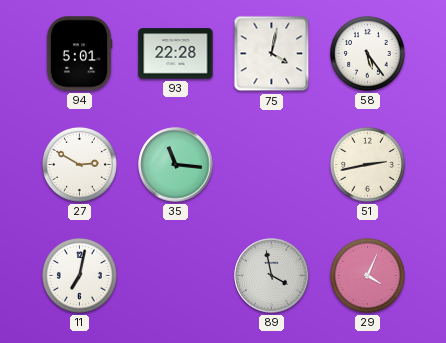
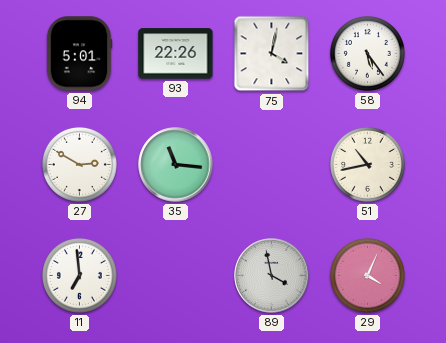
93: 22:28 -> 22:26
51: 2:43 -> 10:43
11: 7:02 -> 6:59
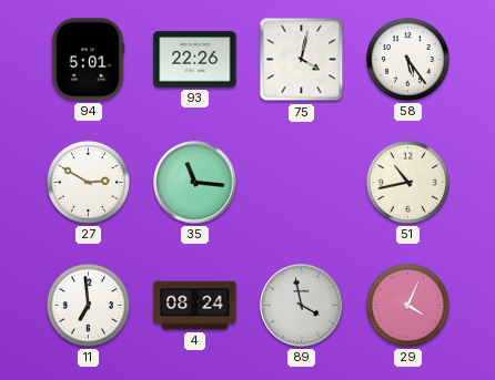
4: none -> 08:24
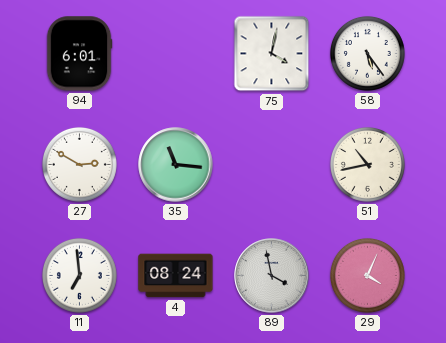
94: 5:01 -> 6:01
93: 22:26 -> none
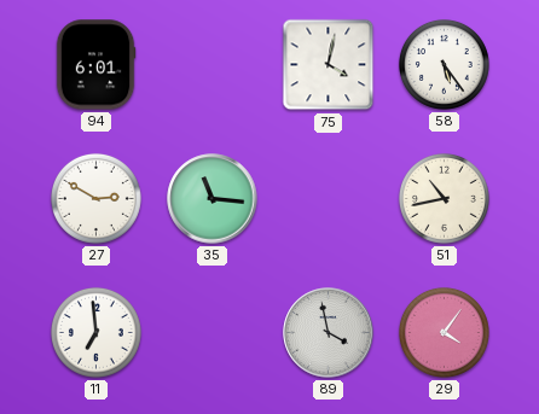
4: 08:24 -> none
29: 4:04 -> 4:06
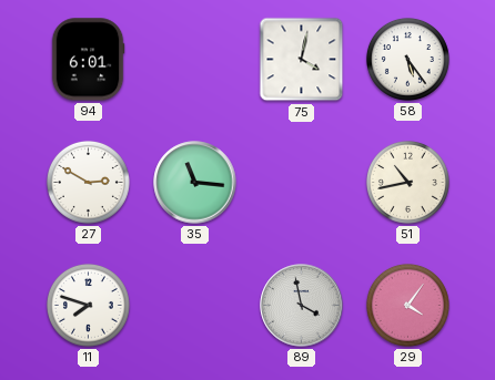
11: 6:59 -> 7:48
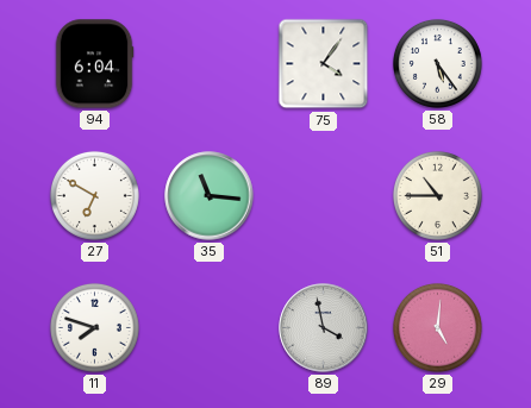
94: 6:01 -> 6:04
75: 4:02 -> 4:06
27: 2:50 -> 6:50
51: 10:43 -> 10:45
29: 4:06 -> 5:01
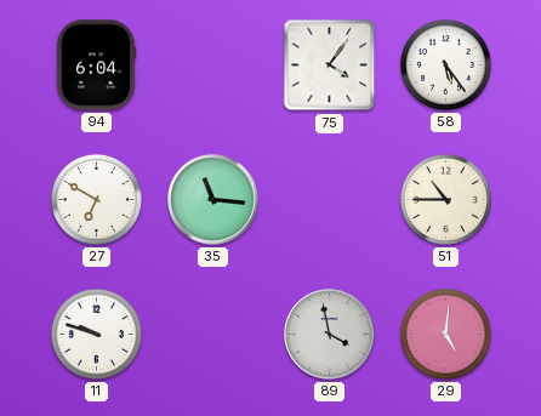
11: 7:48 -> 9:48
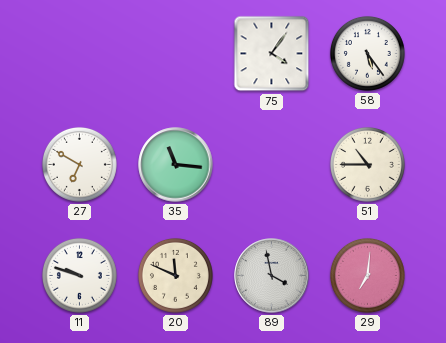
94: 6:04 -> none
20: none -> 11:49
29: 5:01 -> 7:01
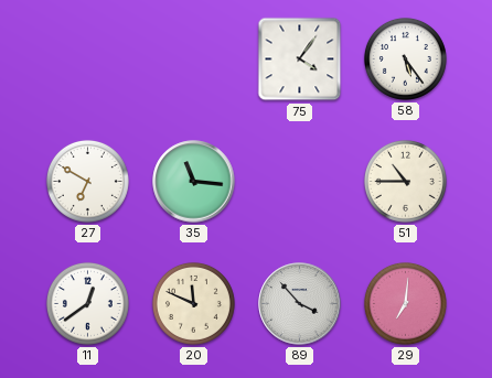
11: 9:48 -> 12:39
89: 3:58 -> 3:53
